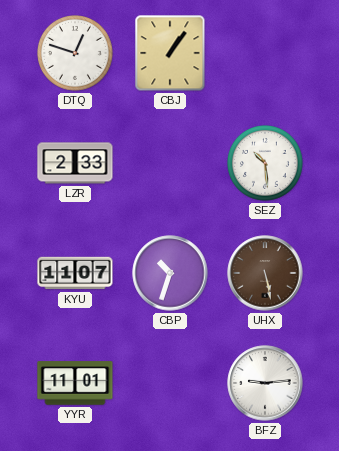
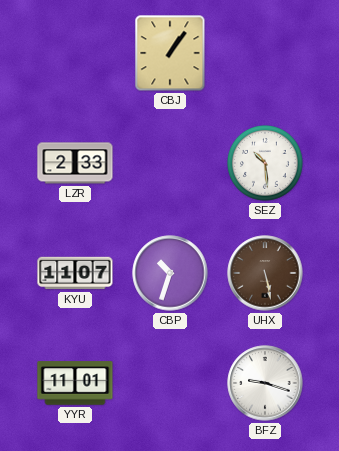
DTQ: 12:48 -> none
BFZ: 9:14 -> 9:18
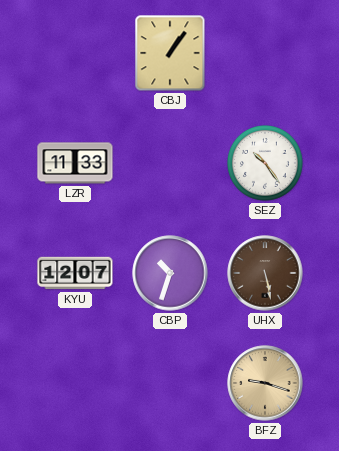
LZR: 2:33 -> 11:33
SEZ: 10:29 -> 10:24
KYU: 11:07 -> 12:07
YYR: 11:01 -> none
BFZ dial: white -> champagne
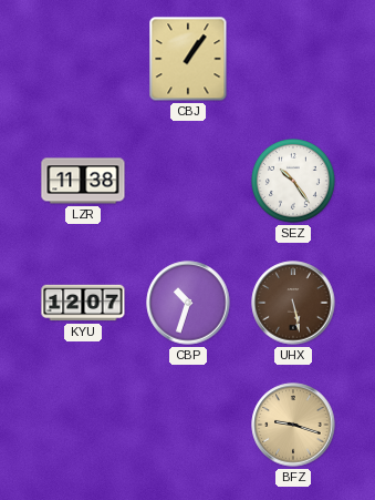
LZR: 11:33 -> 11:38
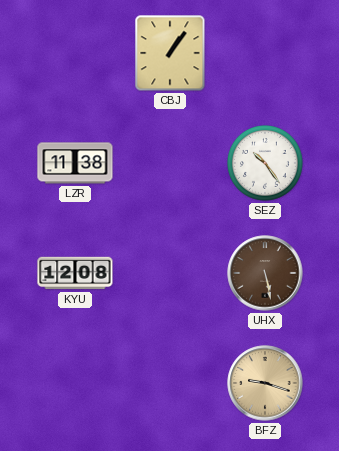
KYU: 12:07 -> 12:08
CBP: 10:33 -> none
